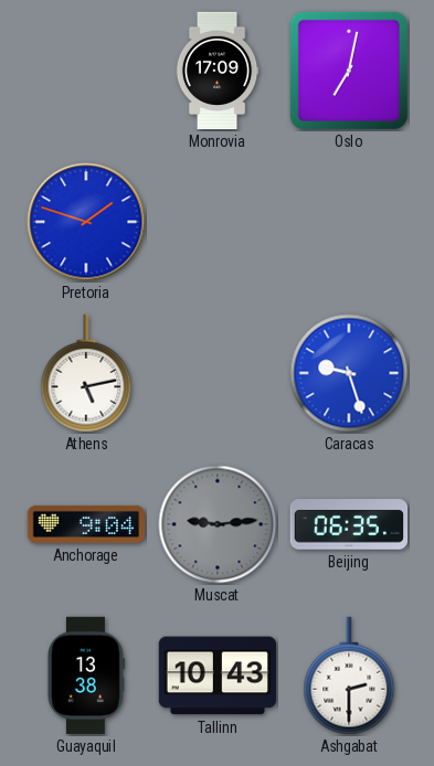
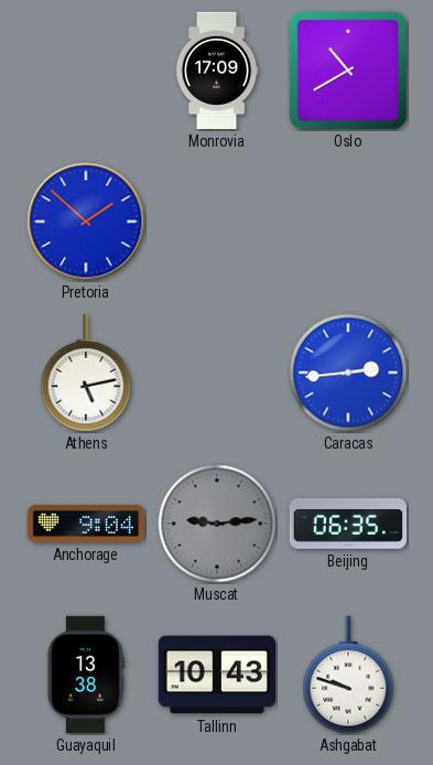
Oslo: 7:02 -> 10:40
Pretoria: 1:48 -> 1:52
Caracas: 9:27 -> 2:44
Ashgabat: 2:30 -> 9:48
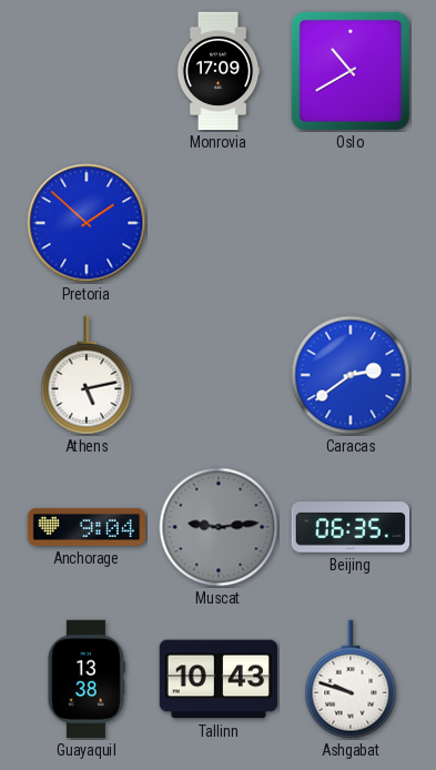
Caracas: 2:44 -> 2:39
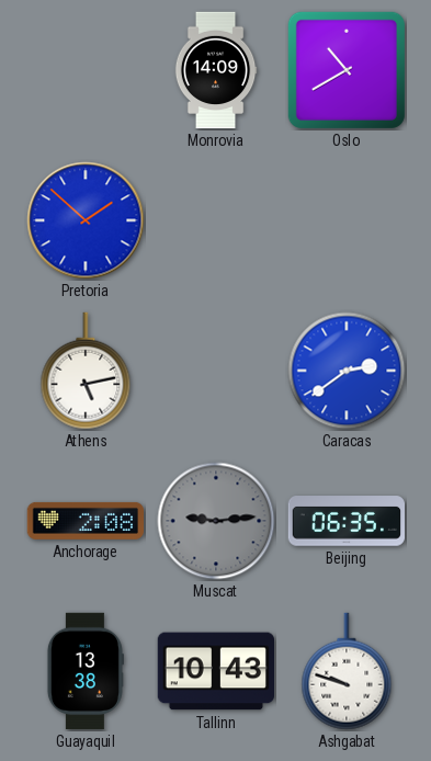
Monrovia: 17:09 -> 14:09
Anchorage: 9:04 -> 2:08
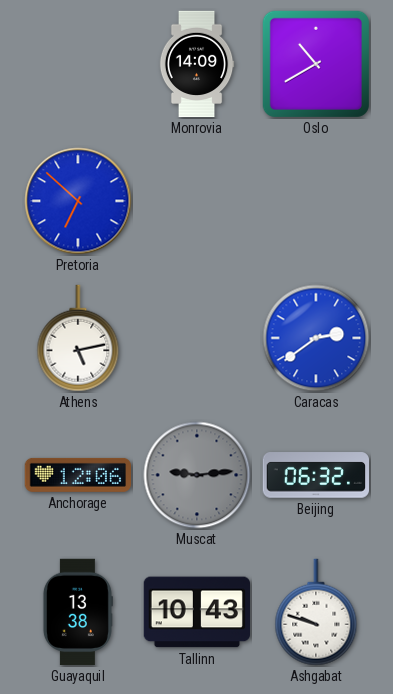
Pretoria: 1:52 -> 6:52
Anchorage: 2:08 -> 12:06
Beijing: 06:35 -> 06:32
